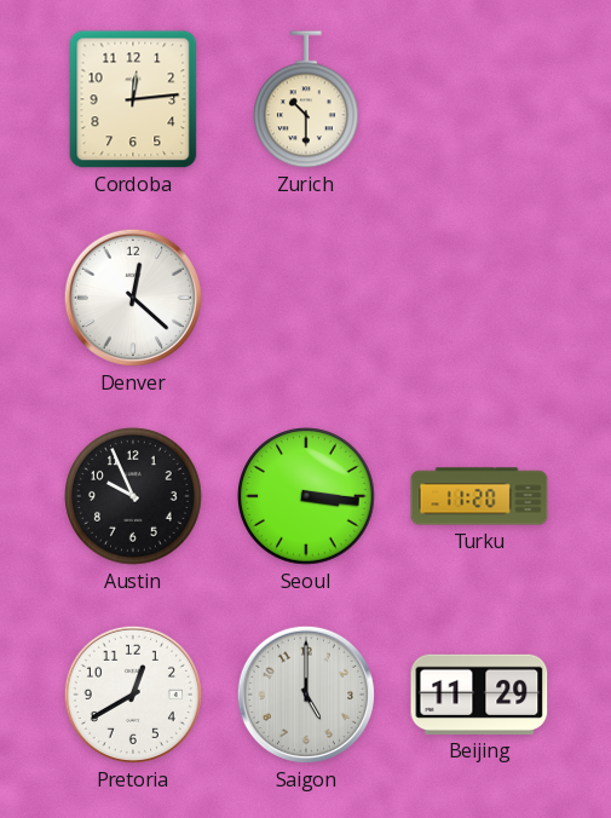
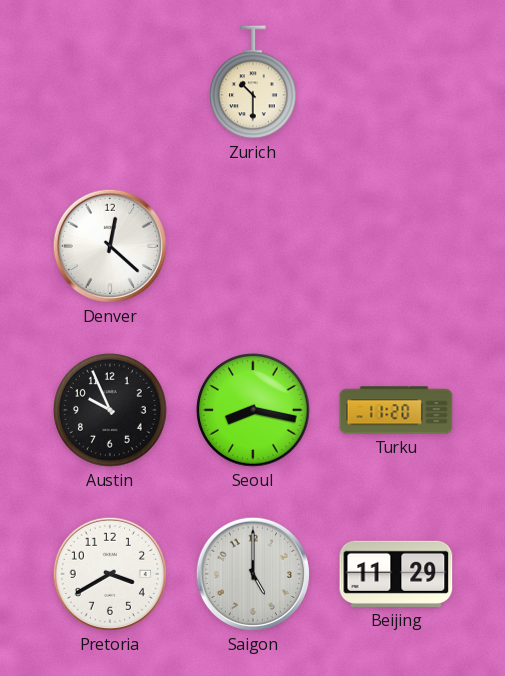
Cordoba: 12:14 -> none
Seoul: 3:16 -> 8:17
Pretoria: 12:40 -> 3:40
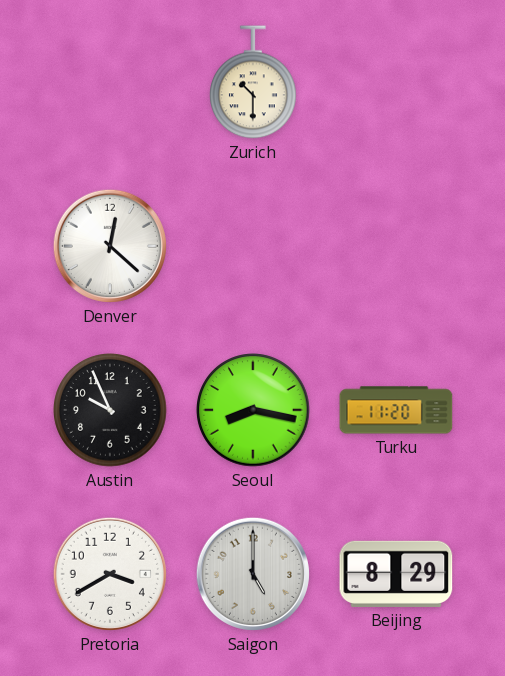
Beijing: 11:29 -> 8:29
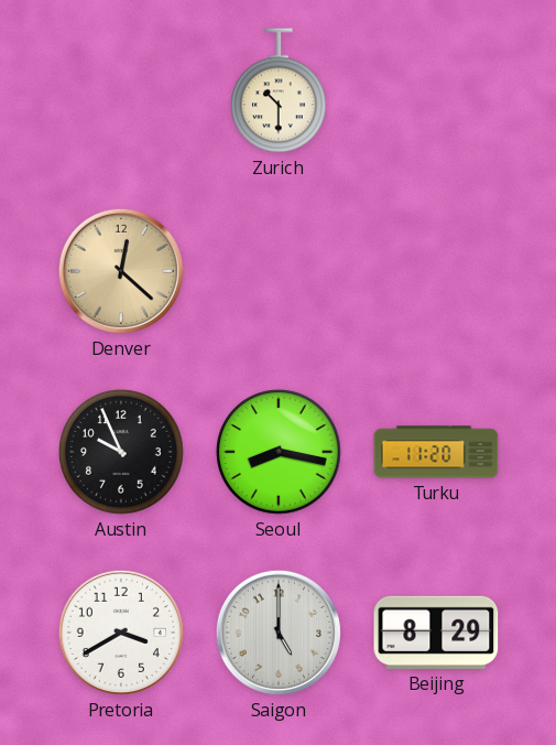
Denver dial: white -> champagne
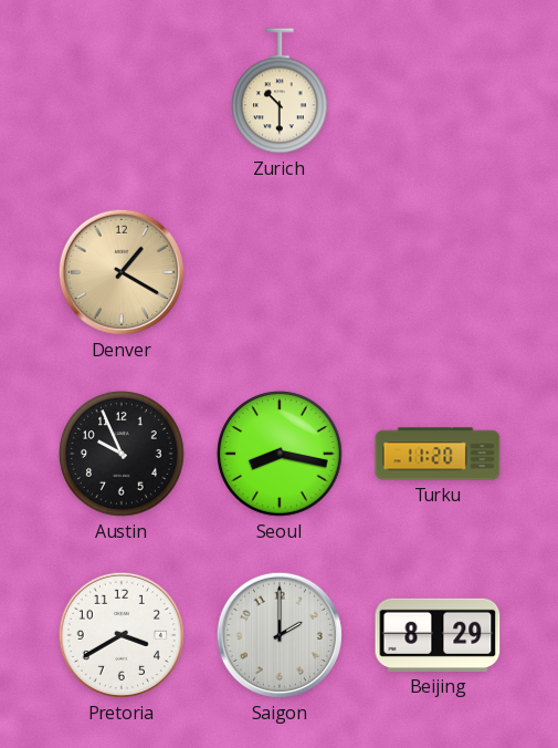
Denver: 12:22 -> 1:20
Saigon: 5:00 -> 2:00
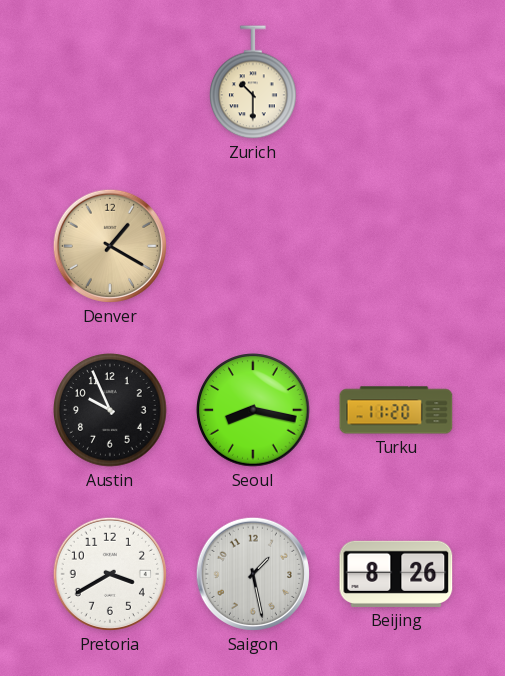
Saigon: 2:00 -> 1:28
Beijing: 8:29 -> 8:26
